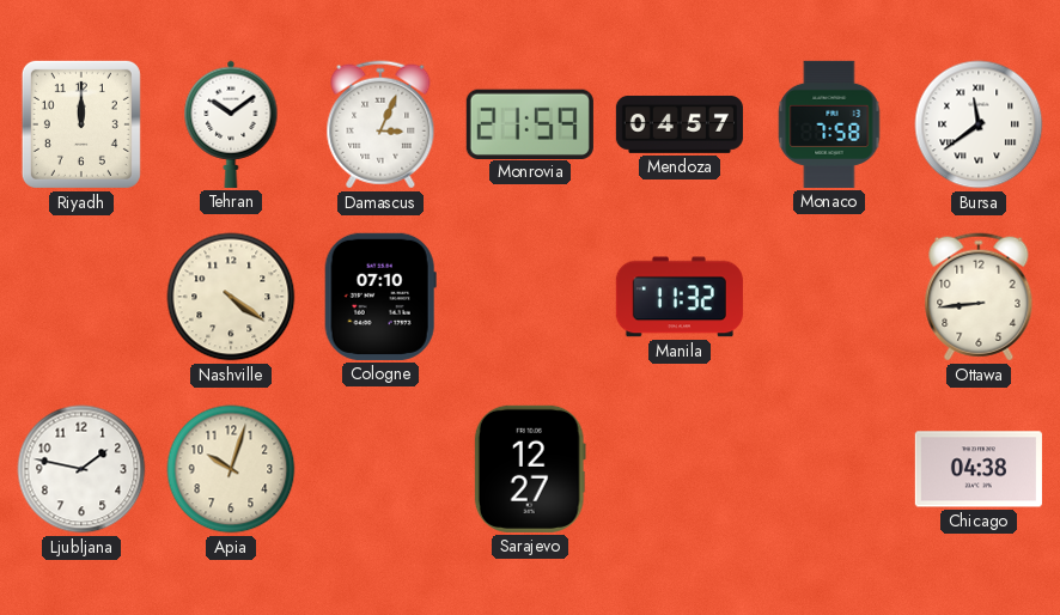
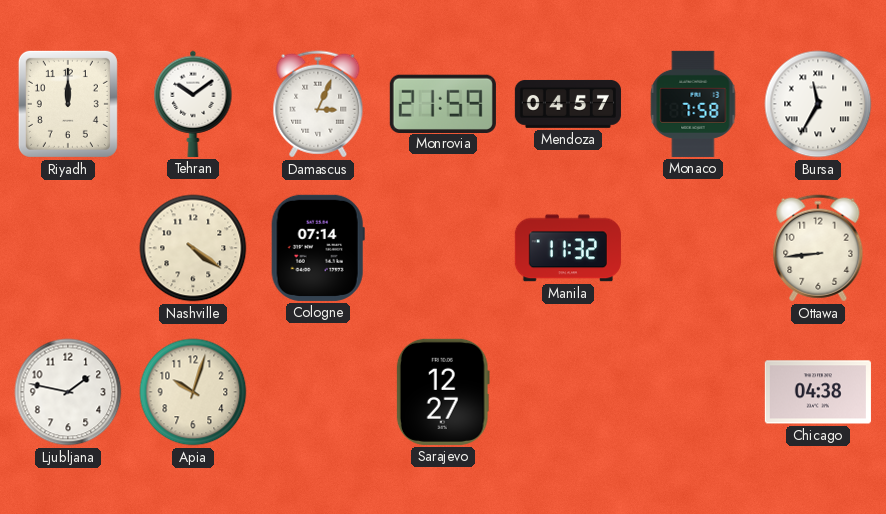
Bursa: 11:39 -> 11:35
Cologne: 07:10 -> 07:14
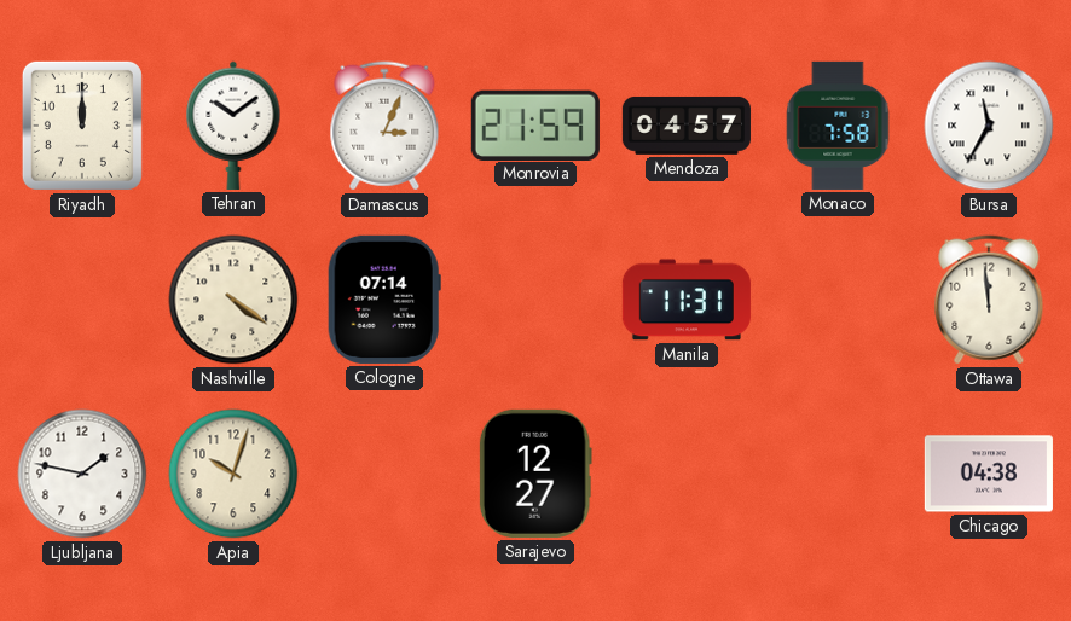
Manila: 11:32 -> 11:31
Ottawa: 8:44 -> 11:59
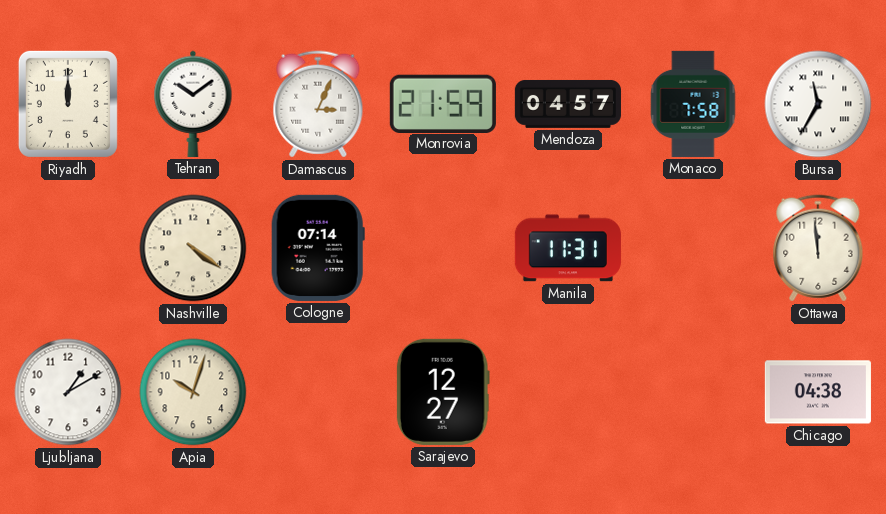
Ljubljana: 1:47 -> 1:10
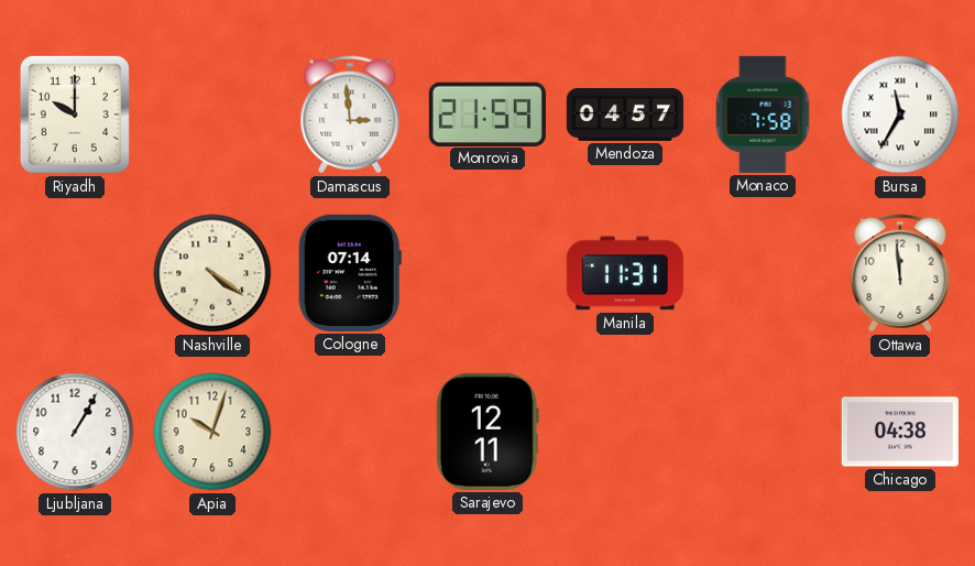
Riyadh: 12:00 -> 10:00
Tehran: 10:09 -> none
Damascus: 3:04 -> 2:59
Ljubljana: 1:10 -> 1:05
Sarajevo: 12:27 -> 12:11
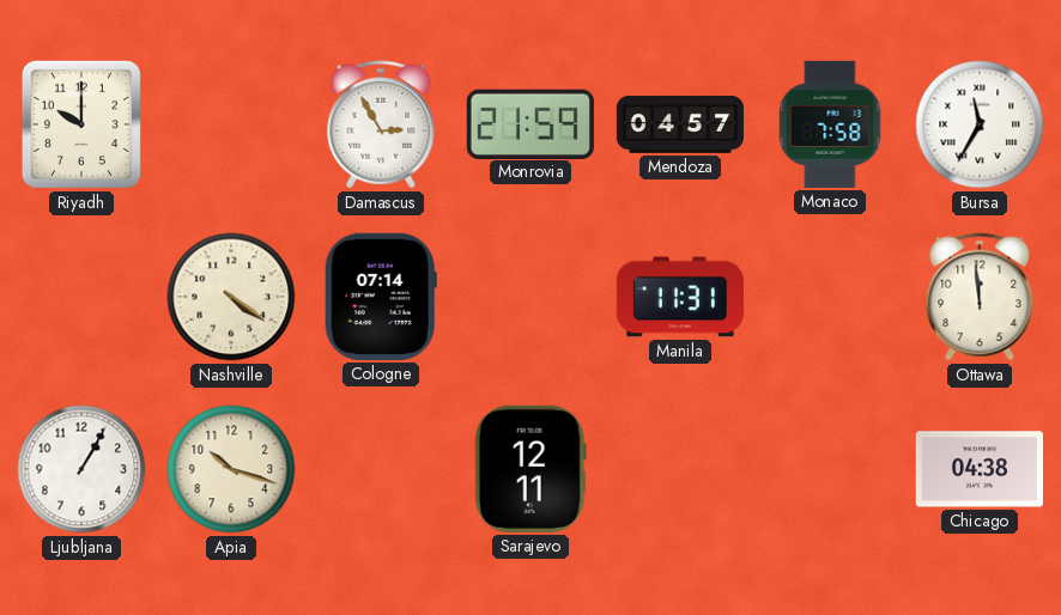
Damascus: 2:59 -> 2:55
Apia: 10:03 -> 10:18
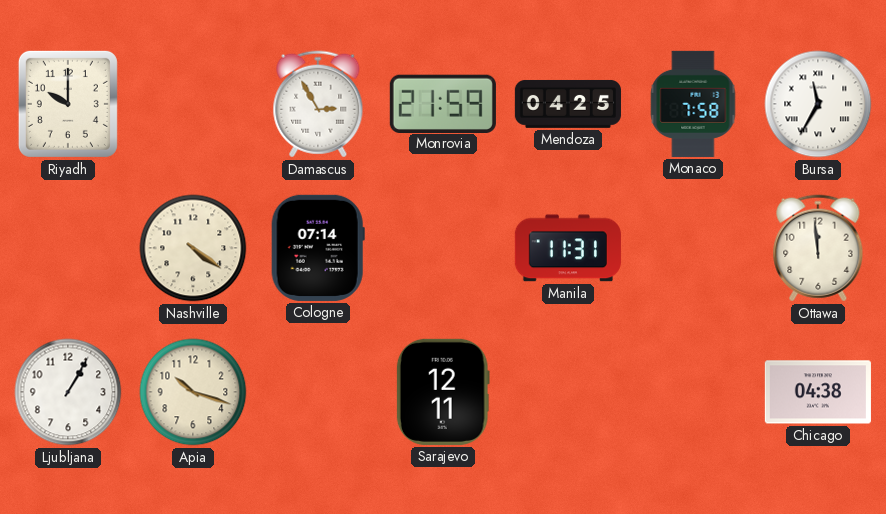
Mendoza: 04:57 -> 04:25
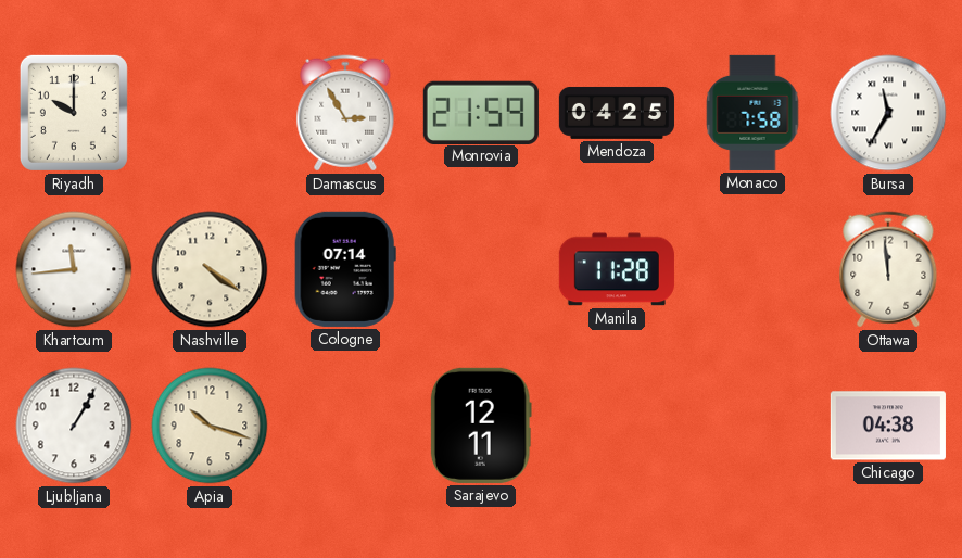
Khartoum: none -> 11:44
Manila: 11:31 -> 11:28
